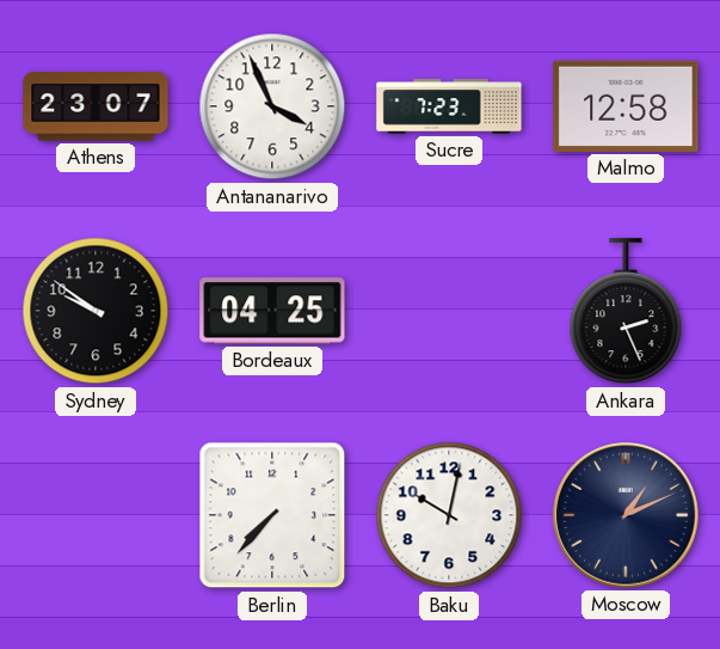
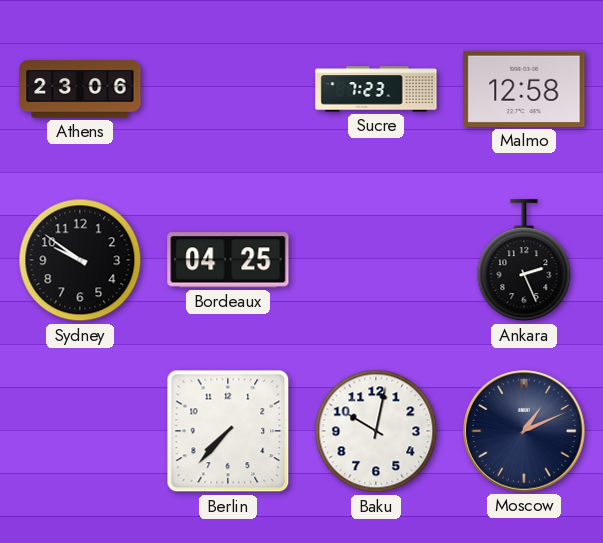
Athens: 23:07 -> 23:06
Antananarivo: 3:56 -> none
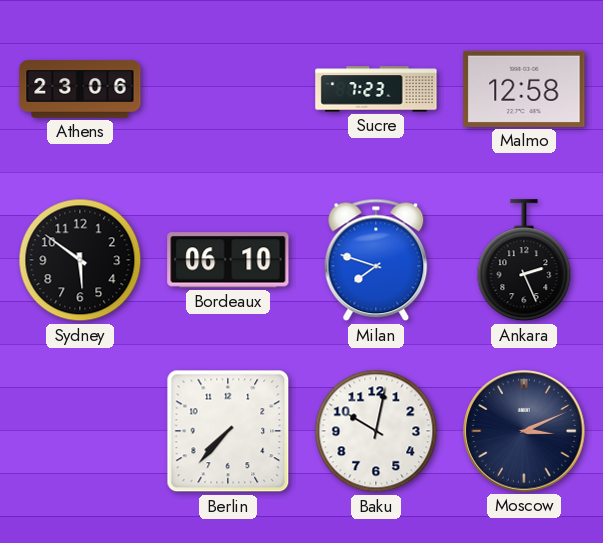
Sydney: 9:51 -> 5:51
Bordeaux: 04:25 -> 06:10
Milan: none -> 7:48
Moscow: 1:11 -> 3:11
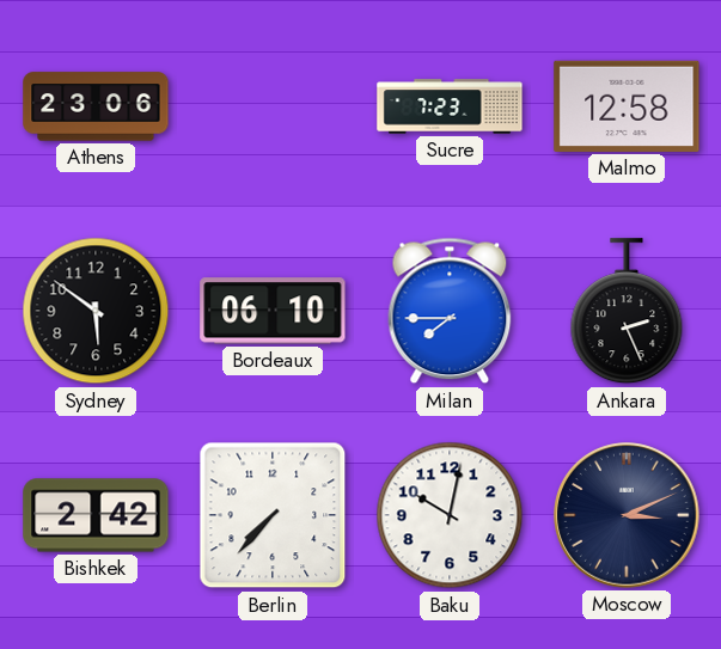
Milan: 7:48 -> 7:45
Bishkek: none -> 2:42
